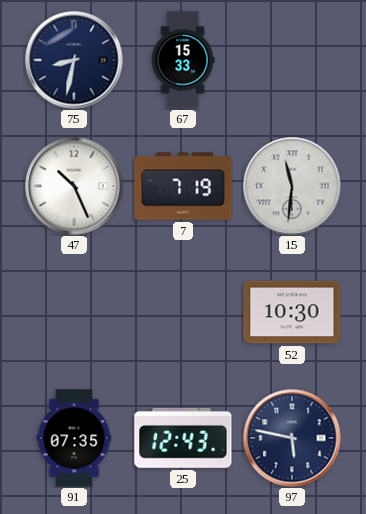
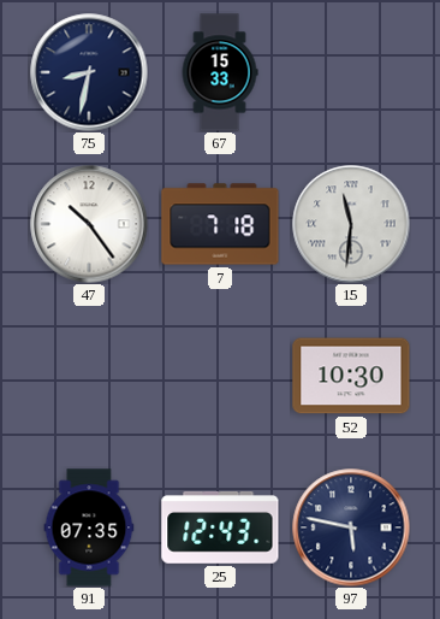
47: 10:26 -> 10:24
7: 7:19 -> 7:18
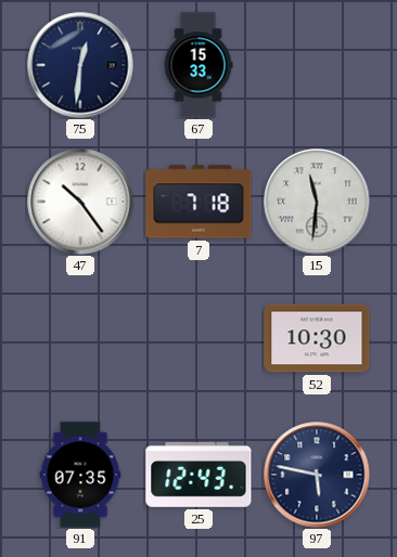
75: 8:32 -> 12:31
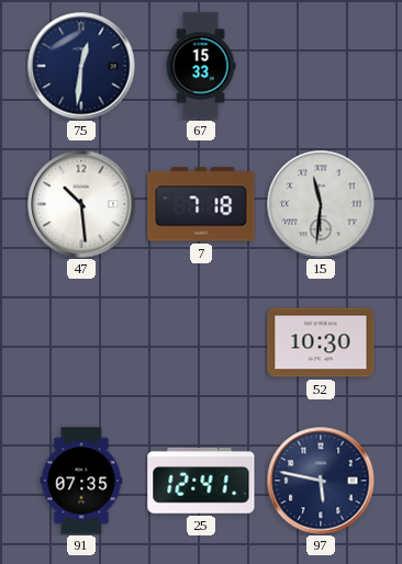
47: 10:24 -> 10:29
25: 12:43 -> 12:41
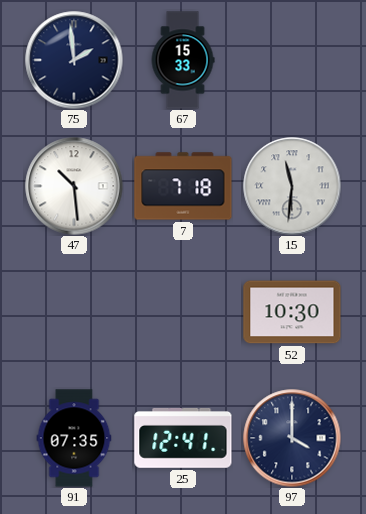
75: 12:31 -> 1:59
97: 5:47 -> 4:00
